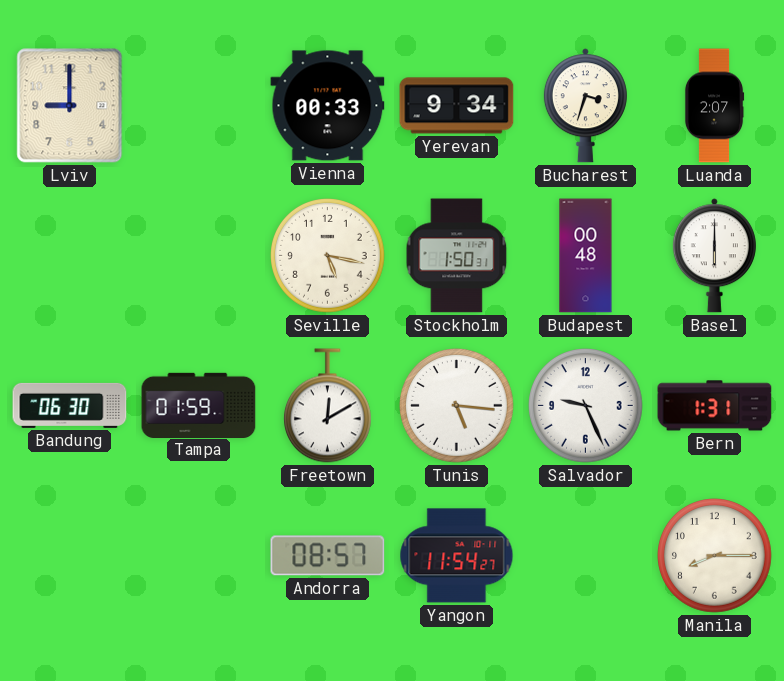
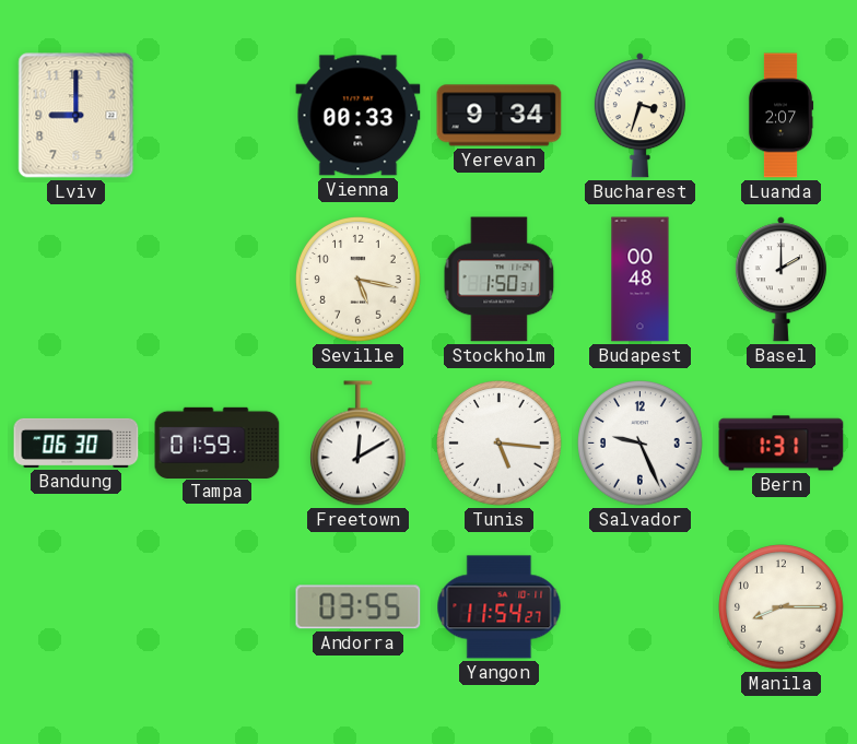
Basel: 6:00 -> 2:00
Andorra: 08:57 -> 03:55
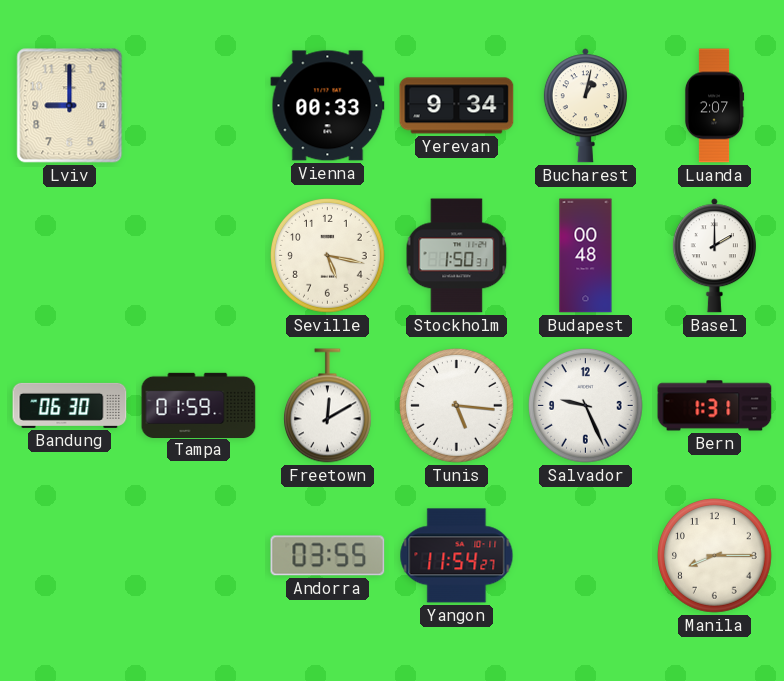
Bucharest: 3:33 -> 1:02
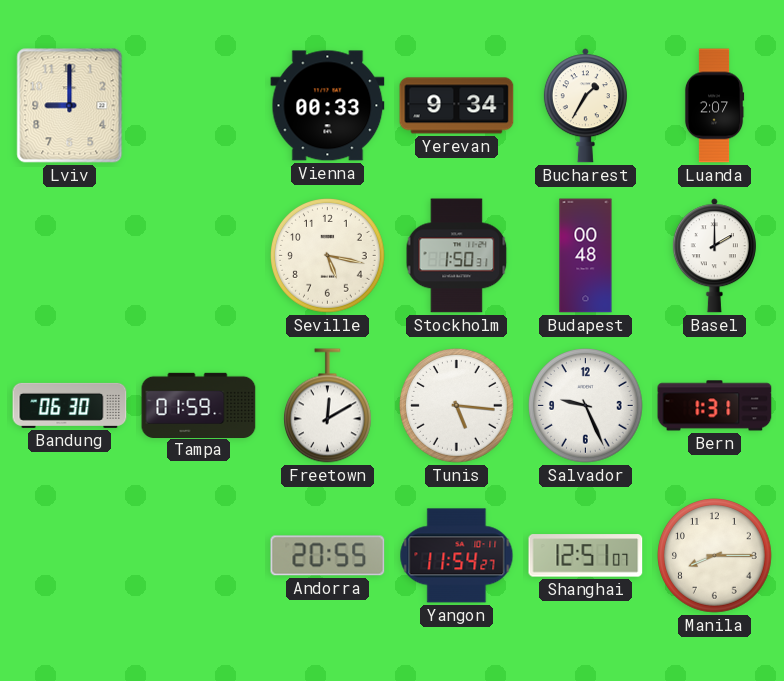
Bucharest: 1:02 -> 1:35
Andorra: 03:55 -> 20:55
Shanghai: none -> 12:51
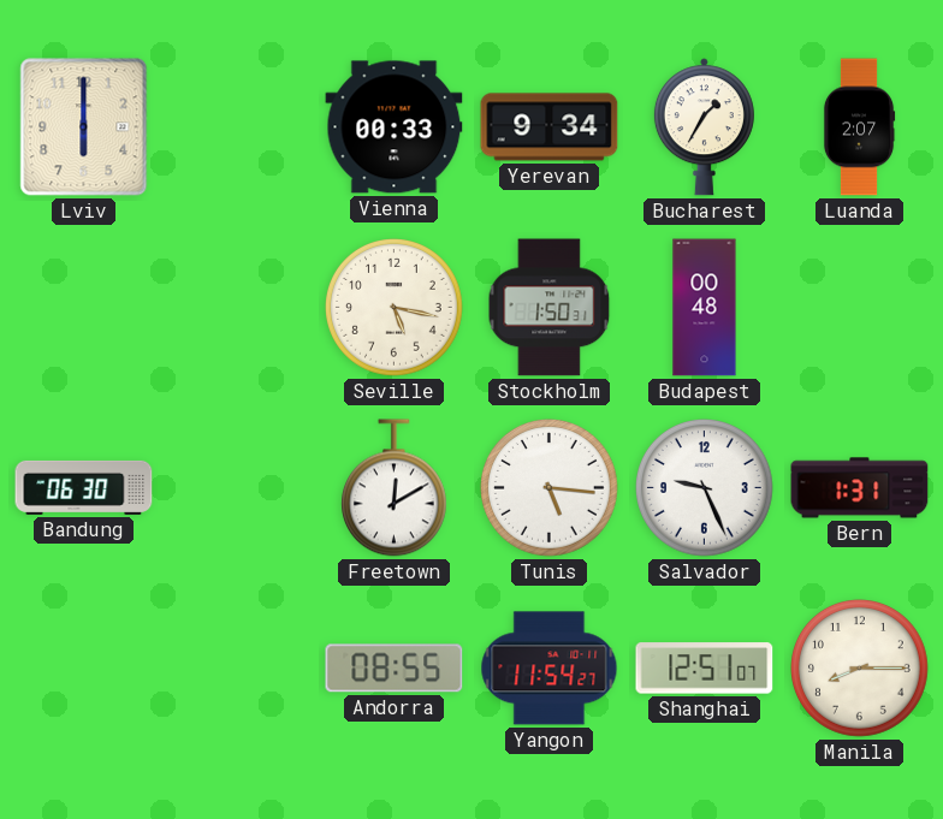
Lviv: 9:00 -> 6:00
Basel: 2:00 -> none
Tampa: 01:59 -> none
Andorra: 20:55 -> 08:55
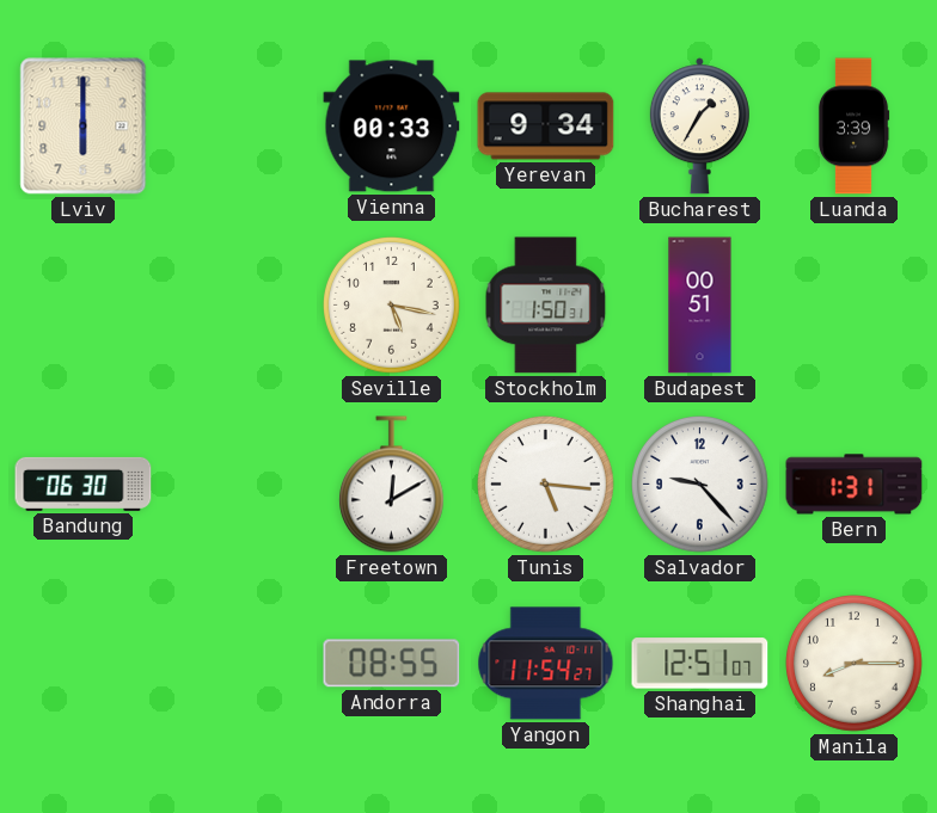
Luanda: 2:07 -> 3:39
Budapest: 00:48 -> 00:51
Salvador: 9:26 -> 9:23
